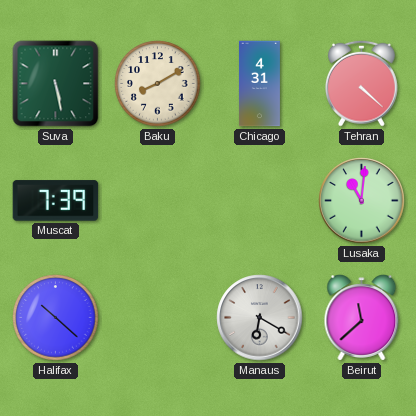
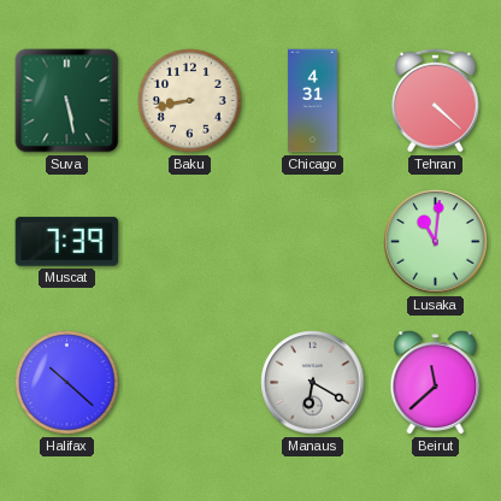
Baku: 8:10 -> 8:43
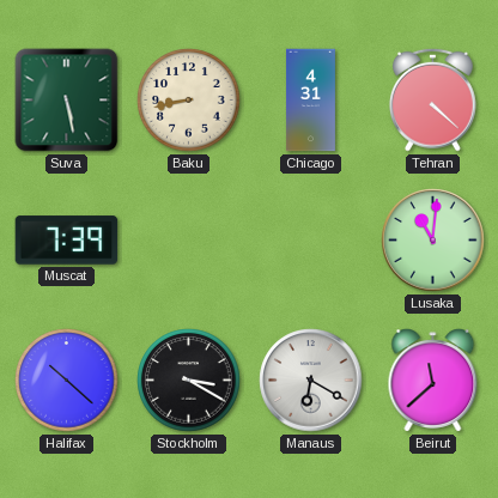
Stockholm: none -> 3:20
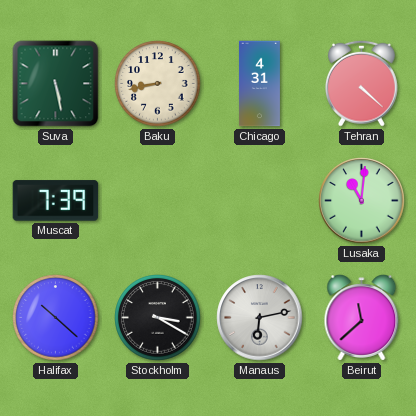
Manaus: 6:20 -> 6:13
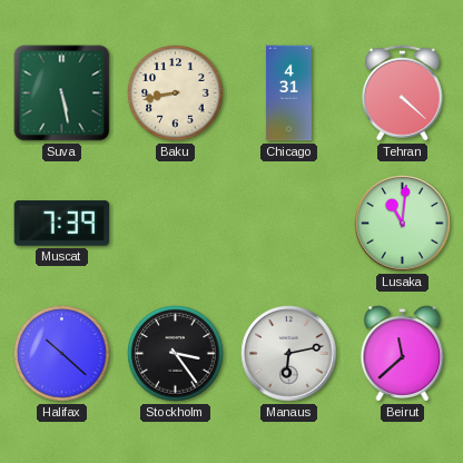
Stockholm: 3:20 -> 3:24
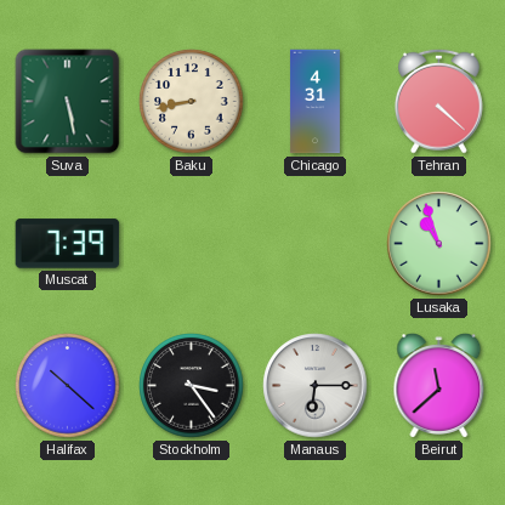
Lusaka: 11:01 -> 10:57
Manaus: 6:13 -> 6:15
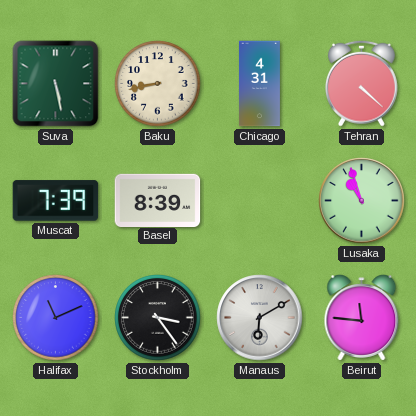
Basel: none -> 8:39
Halifax: 10:22 -> 11:11
Manaus: 6:15 -> 6:10
Beirut: 11:38 -> 11:46
